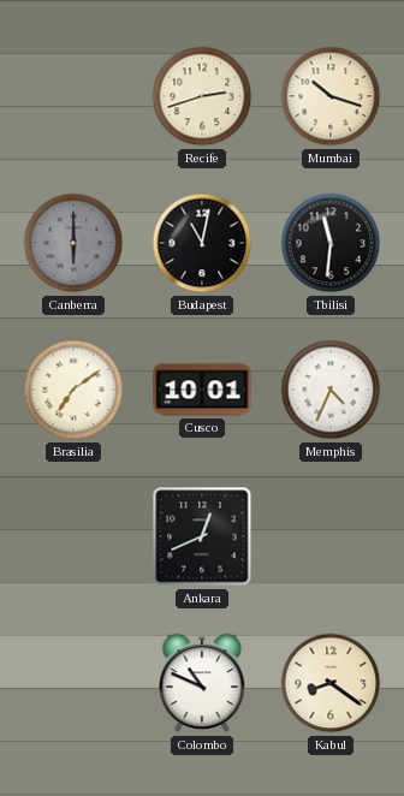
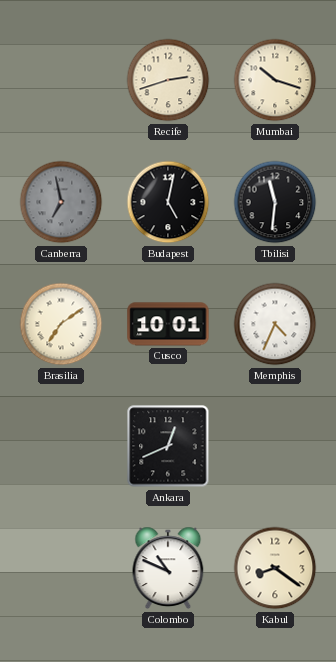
Canberra: 6:00 -> 6:58
Budapest: 11:02 -> 5:02
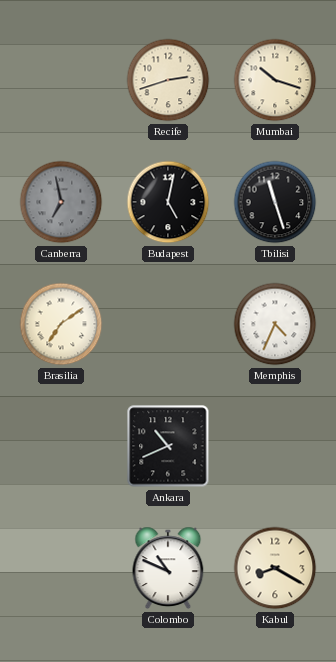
Tbilisi: 11:31 -> 11:27
Cusco: 10:01 -> none
Ankara: 12:41 -> 10:41
Kabul: 8:21 -> 8:20
